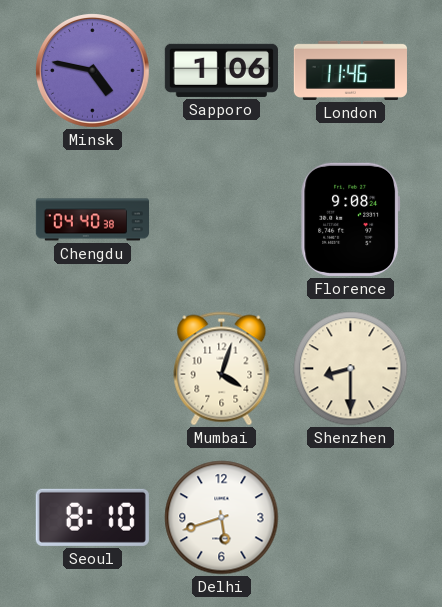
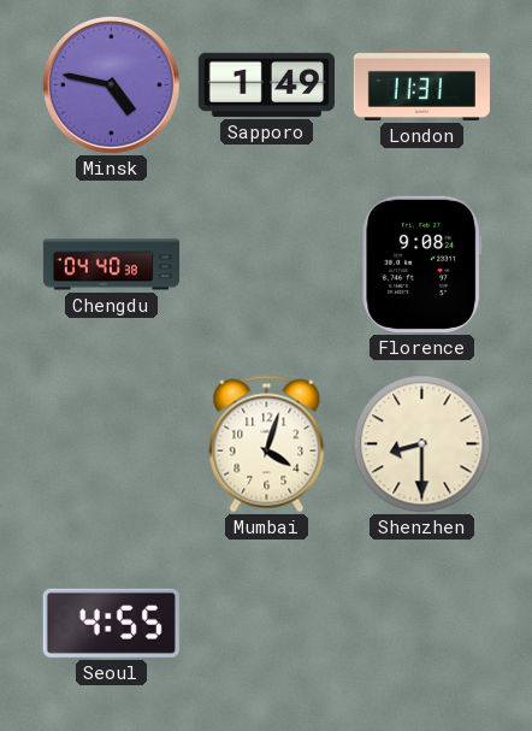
Sapporo: 1:06 -> 1:49
London: 11:46 -> 11:31
Seoul: 8:10 -> 4:55
Delhi: 5:42 -> none
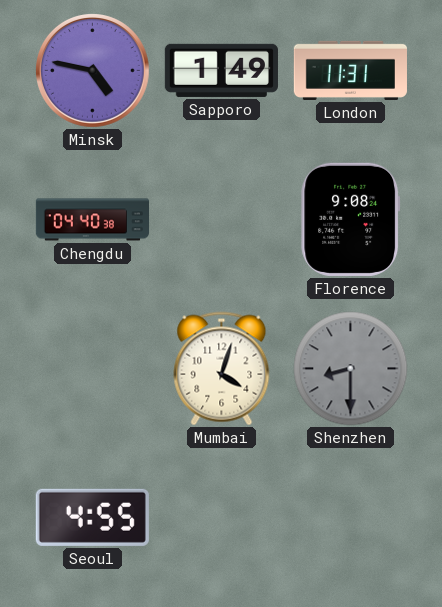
Shenzhen dial: cream -> grey
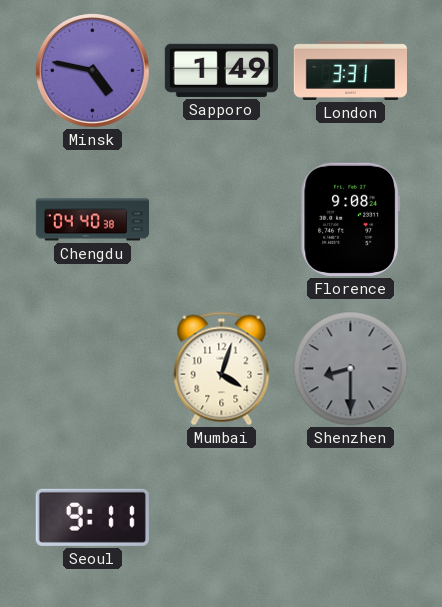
London: 11:31 -> 3:31
Seoul: 4:55 -> 9:11
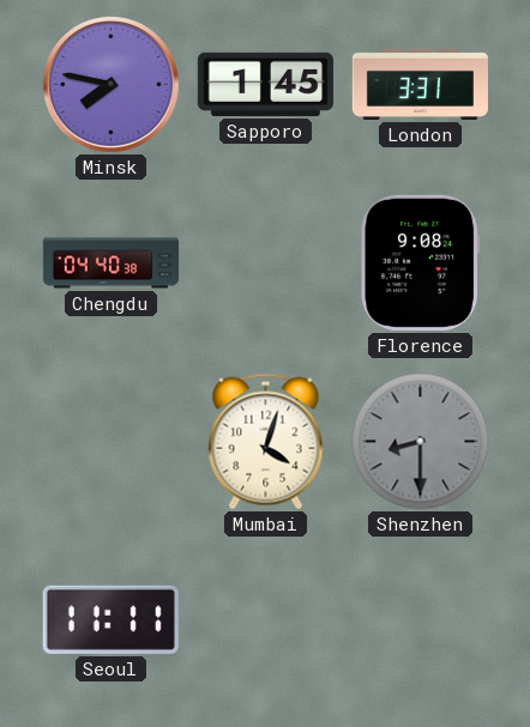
Minsk: 4:47 -> 7:47
Sapporo: 1:49 -> 1:45
Seoul: 9:11 -> 11:11
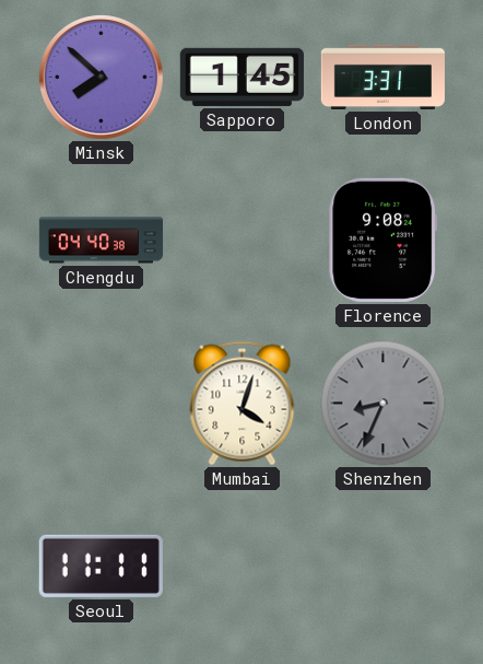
Minsk: 7:47 -> 7:52
Shenzhen: 8:30 -> 8:34
